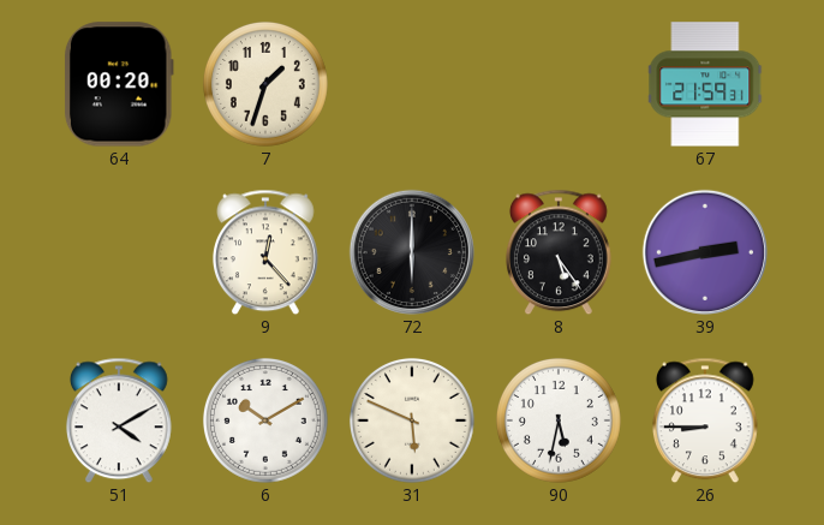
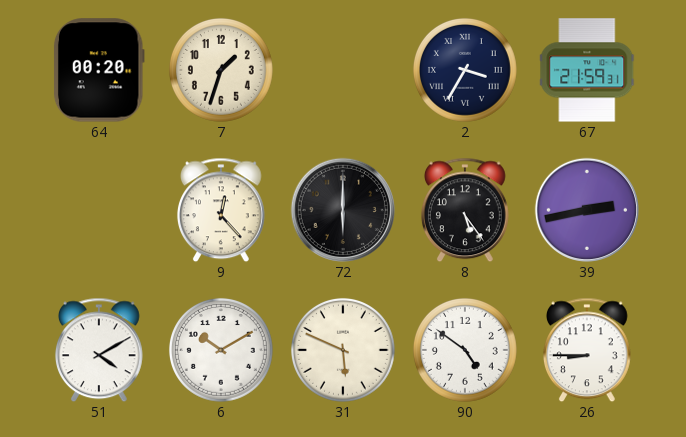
2: none -> 3:35
90: 5:32 -> 4:51
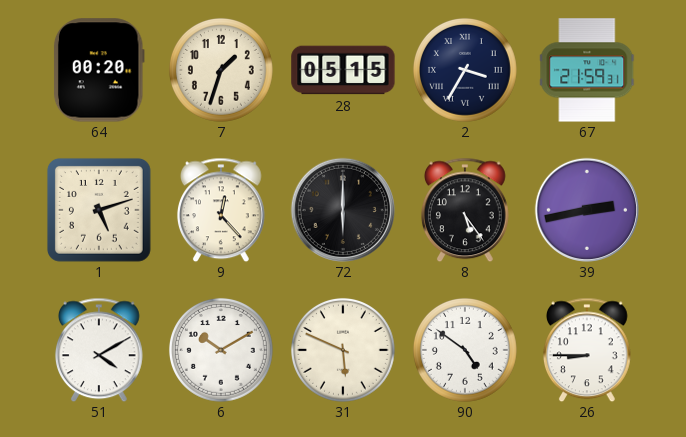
28: none -> 05:15
1: none -> 5:12
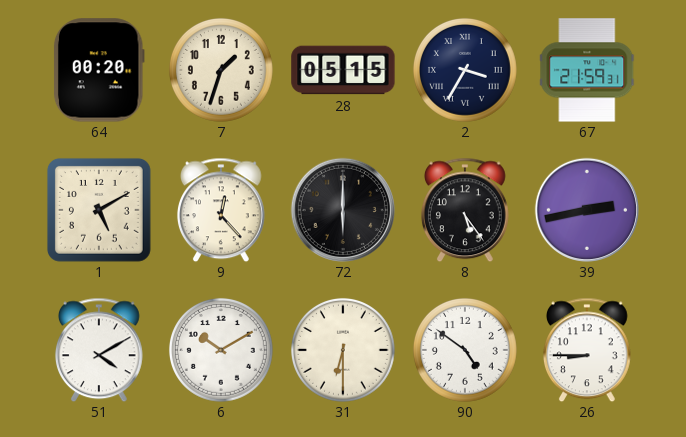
1: 5:12 -> 5:10
31: 5:49 -> 6:30
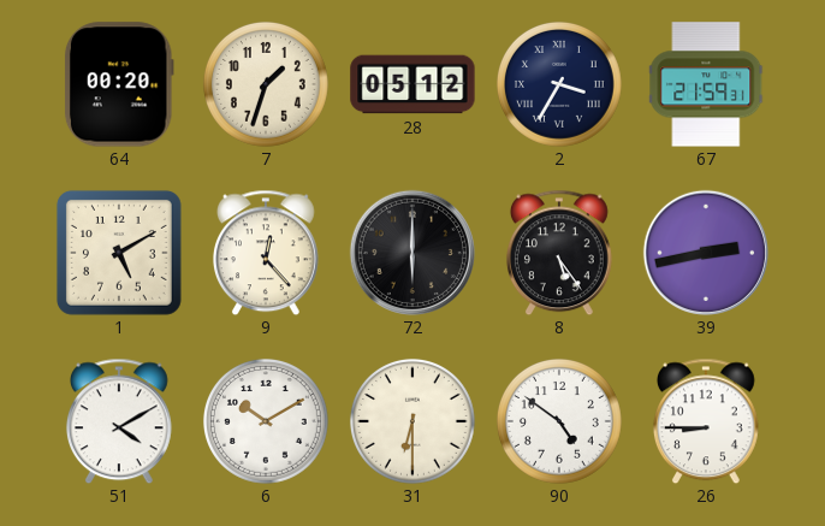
28: 05:15 -> 05:12
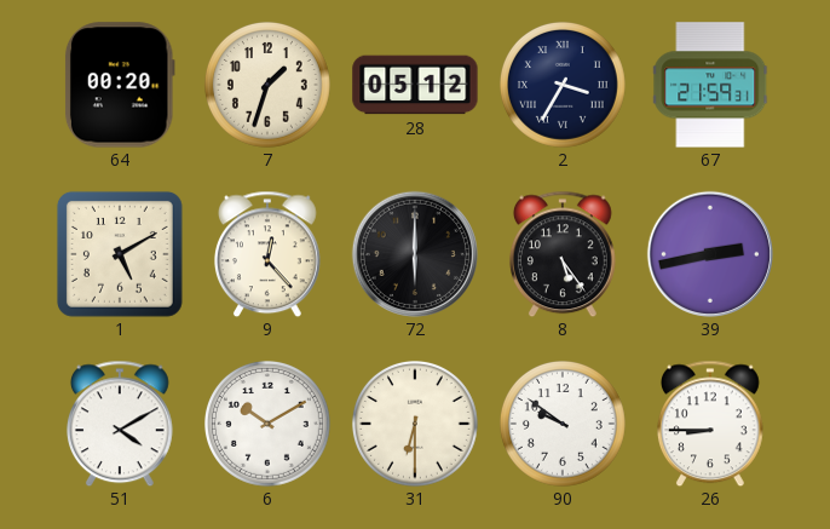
90: 4:51 -> 9:51
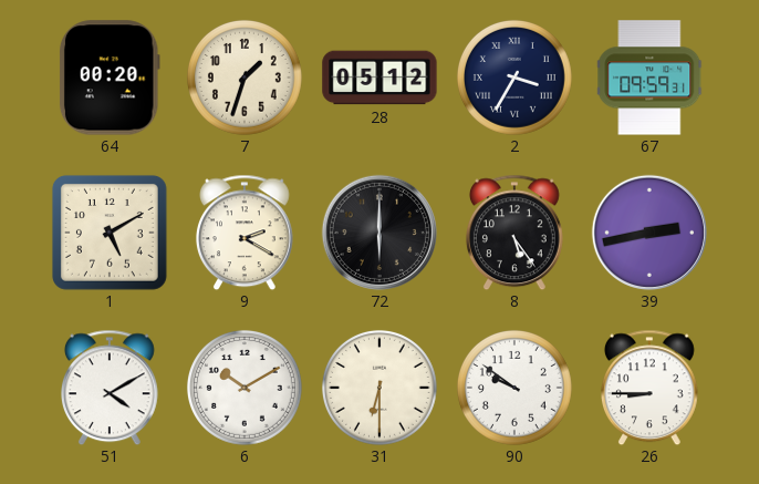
67: 21:59 -> 09:59
9: 12:23 -> 2:20
